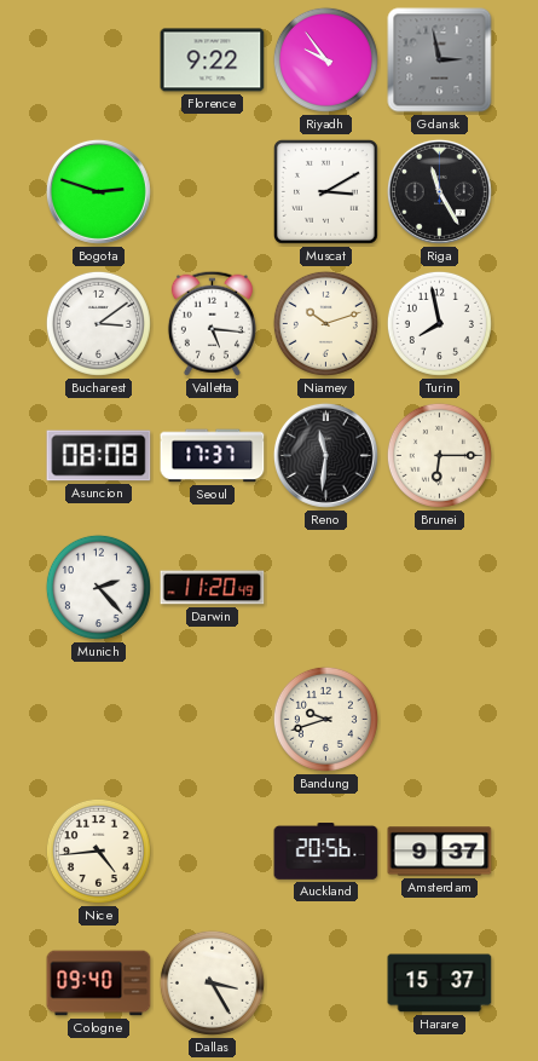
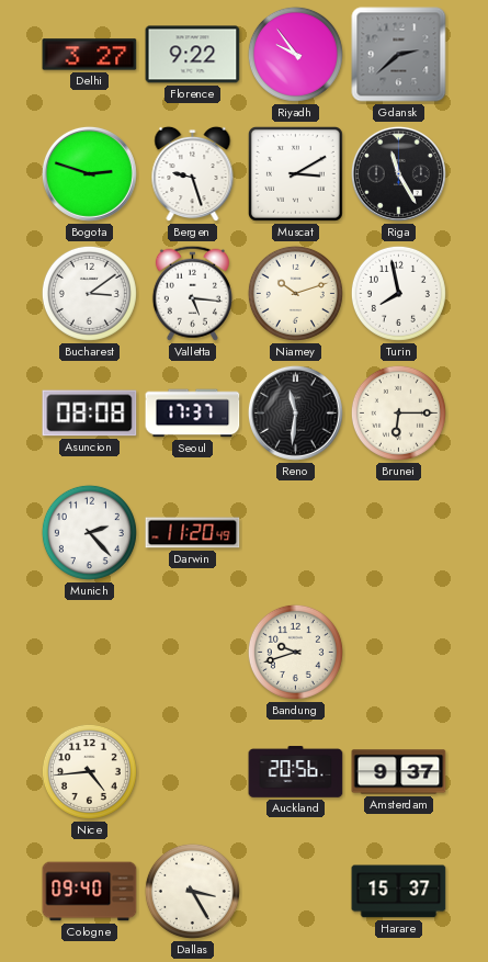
Delhi: none -> 3:27
Gdansk: 2:58 -> 2:38
Bergen: none -> 9:27
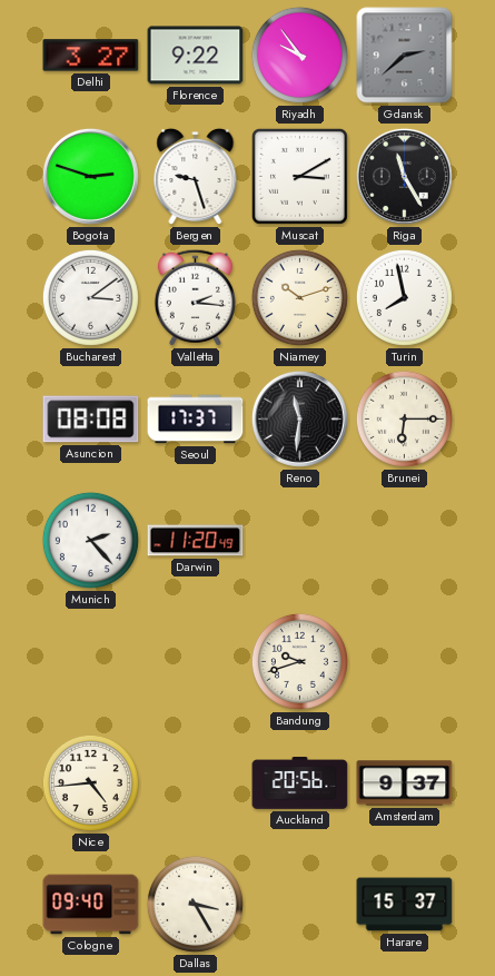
Valletta: 5:16 -> 2:16
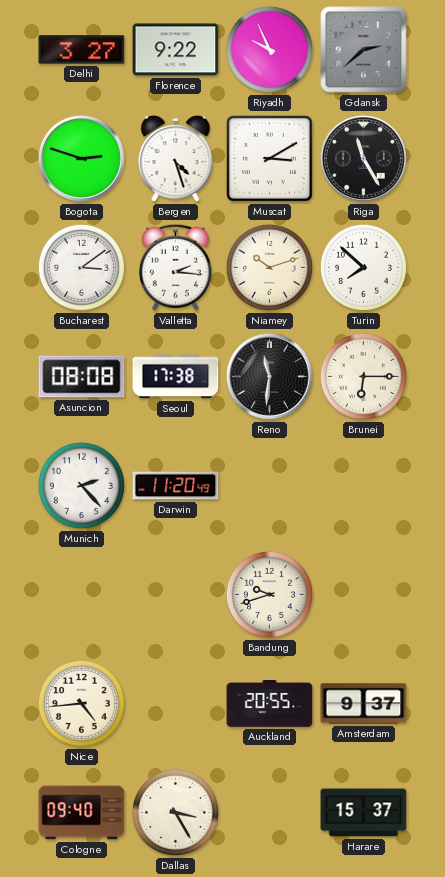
Riyadh: 9:54 -> 9:56
Bergen: 9:27 -> 4:27
Turin: 7:58 -> 7:52
Seoul: 17:37 -> 17:38
Auckland: 20:56 -> 20:55
